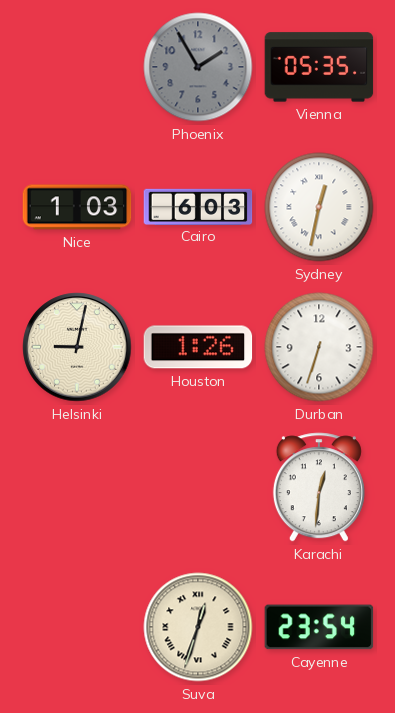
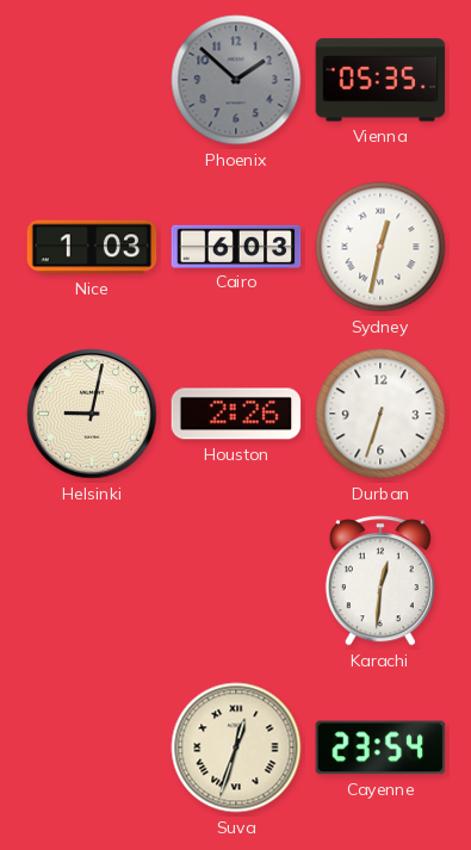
Phoenix: 1:55 -> 1:52
Houston: 1:26 -> 2:26
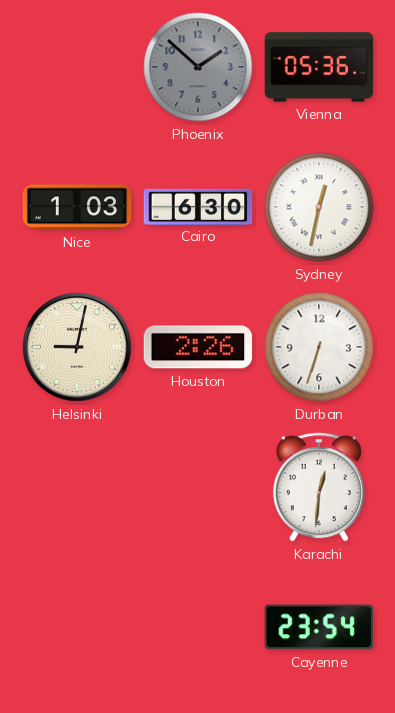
Vienna: 05:35 -> 05:36
Cairo: 6:03 -> 6:30
Suva: 12:33 -> none
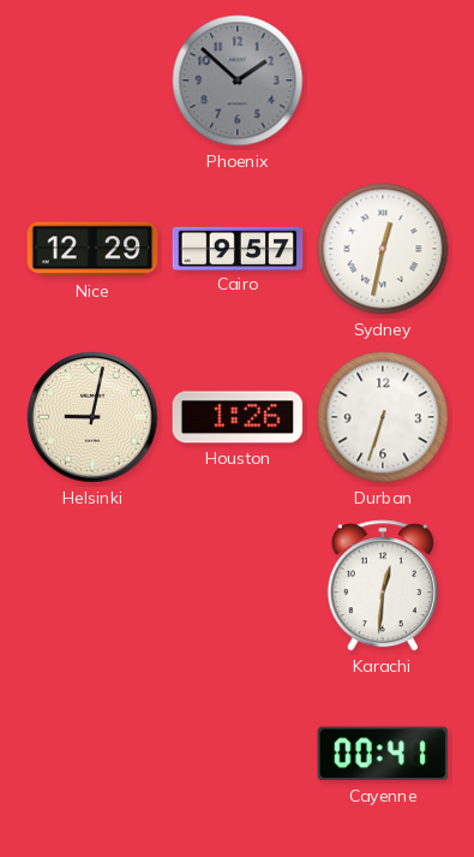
Vienna: 05:36 -> none
Nice: 1:03 -> 12:29
Cairo: 6:30 -> 9:57
Houston: 2:26 -> 1:26
Cayenne: 23:54 -> 00:41
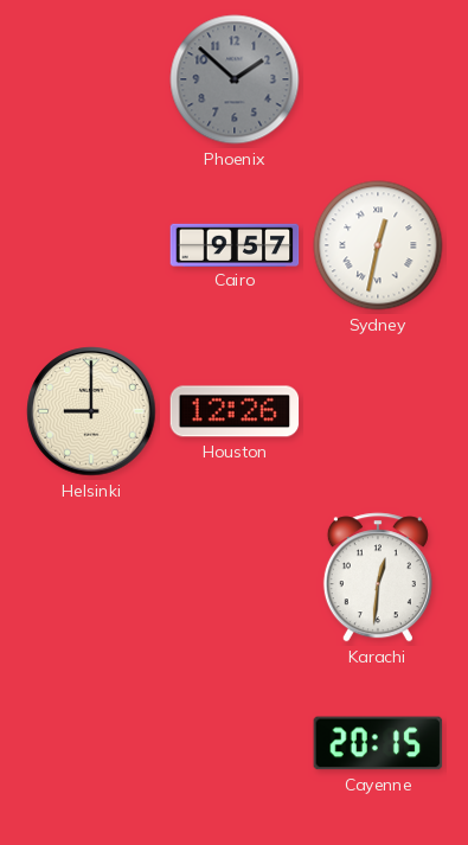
Nice: 12:29 -> none
Helsinki: 9:02 -> 9:00
Houston: 1:26 -> 12:26
Durban: 6:33 -> none
Cayenne: 00:41 -> 20:15
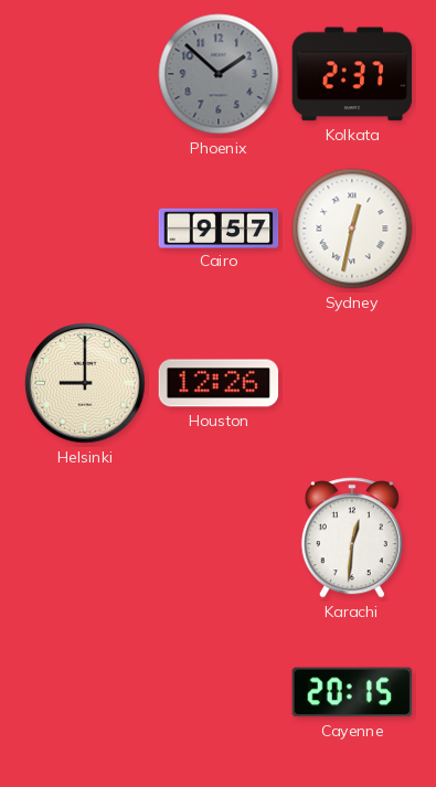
Kolkata: none -> 2:37
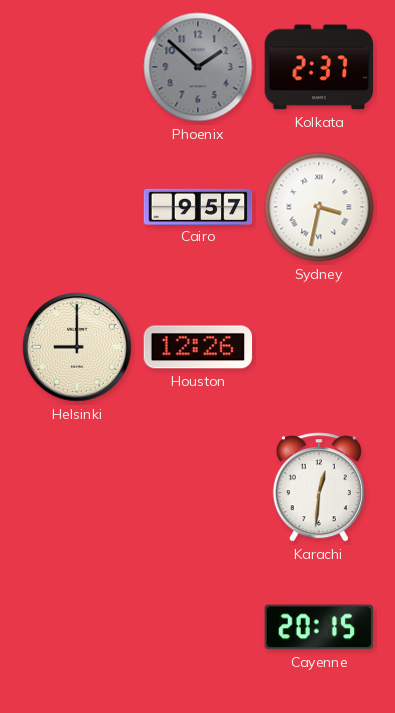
Sydney: 12:32 -> 3:32
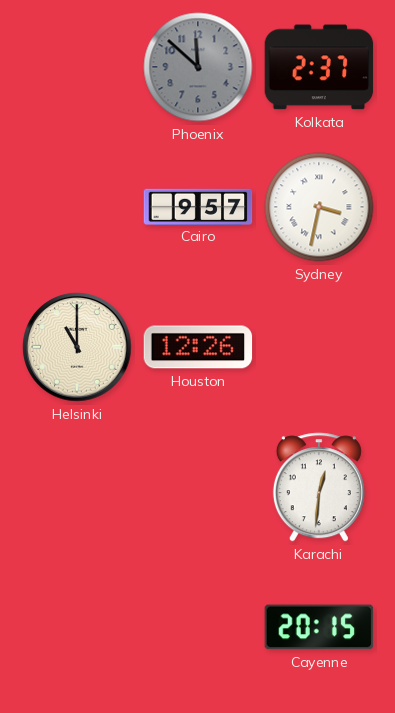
Phoenix: 1:52 -> 11:52
Helsinki: 9:00 -> 11:00
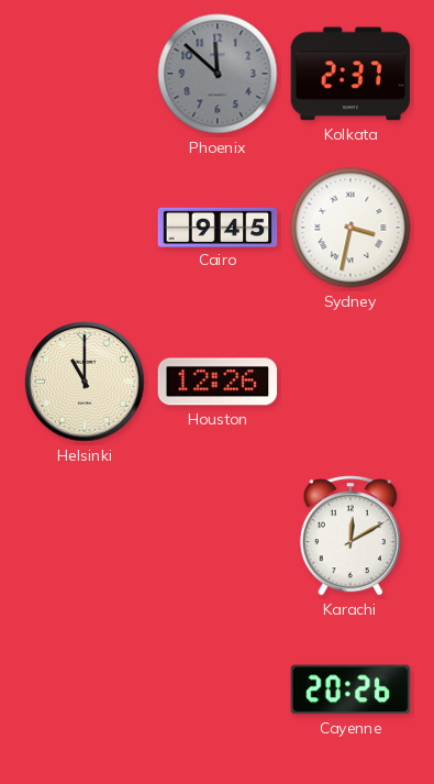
Cairo: 9:57 -> 9:45
Karachi: 12:31 -> 12:10
Cayenne: 20:15 -> 20:26
